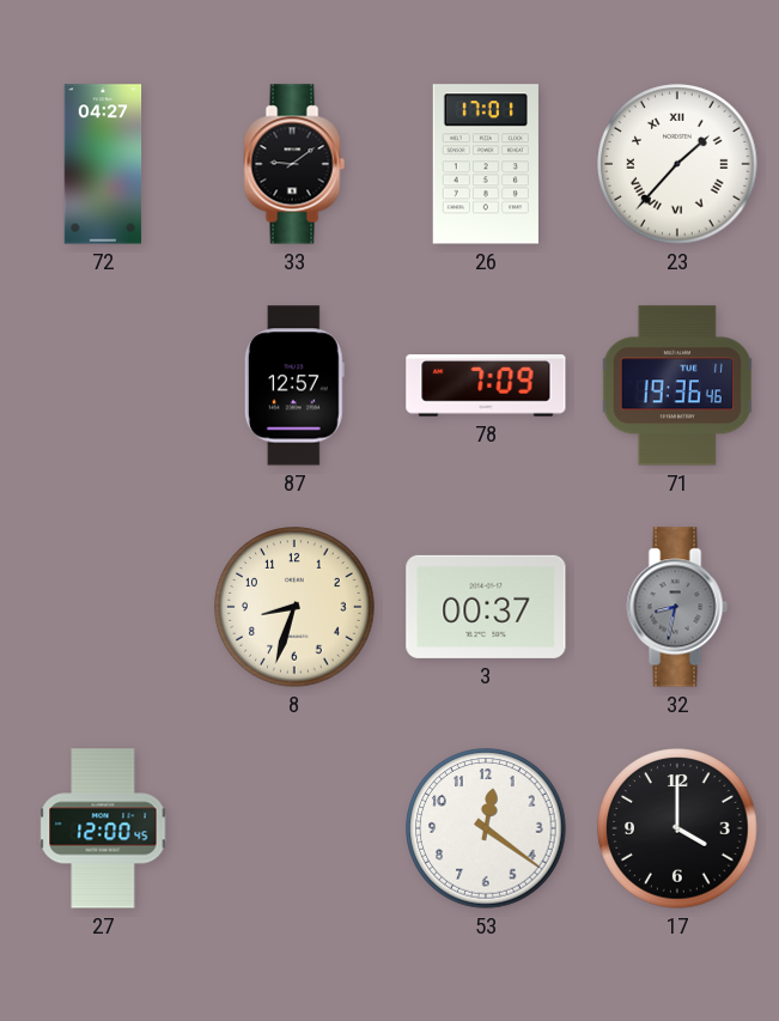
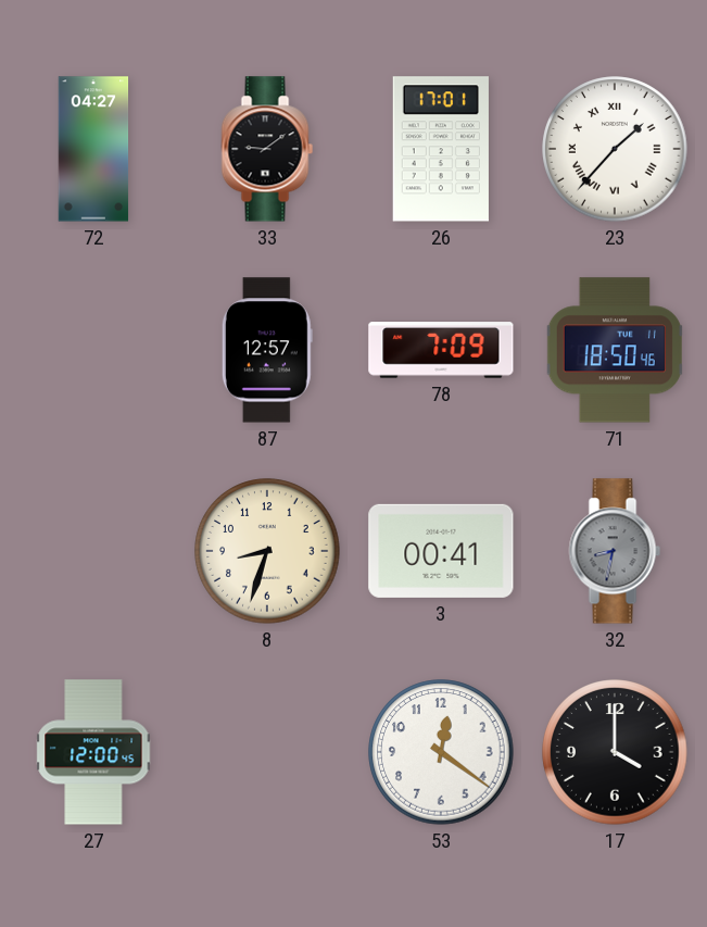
71: 19:36 -> 18:50
3: 00:37 -> 00:41
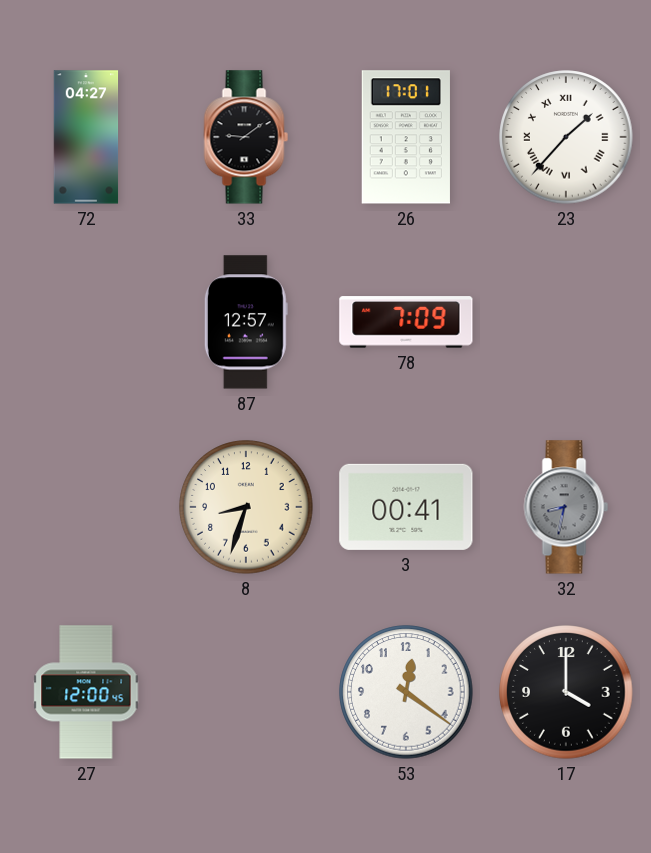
71: 18:50 -> none
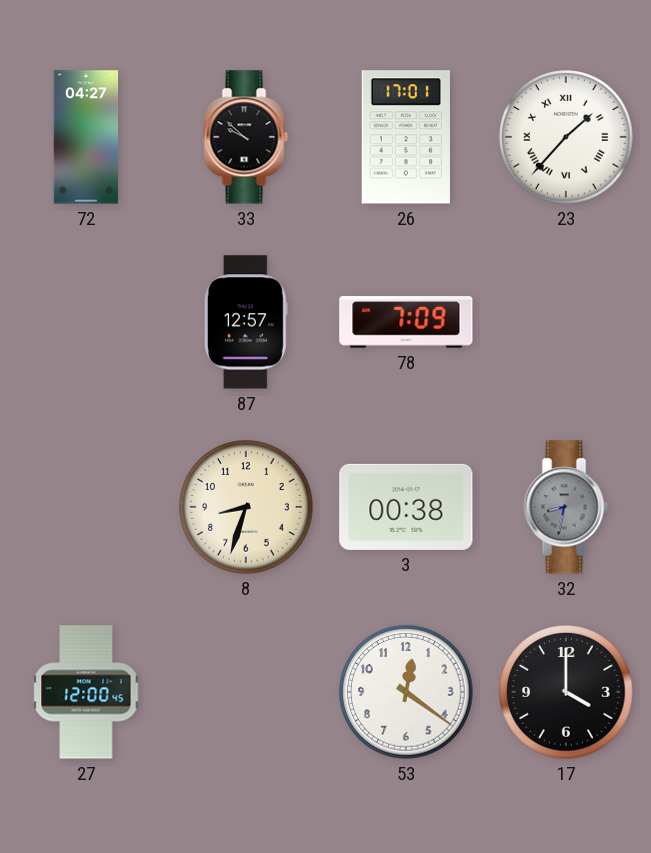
33: 9:09 -> 9:52
3: 00:41 -> 00:38
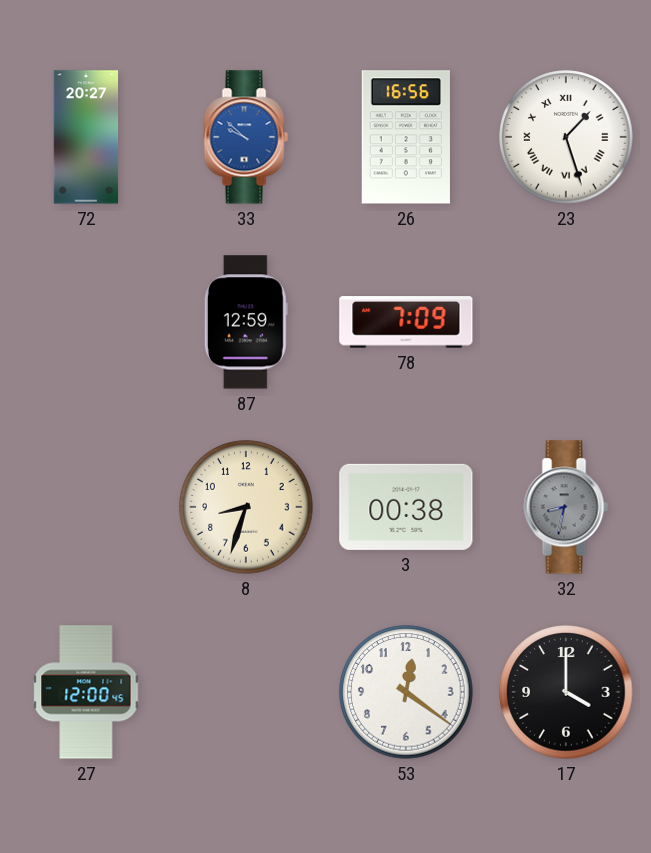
72: 04:27 -> 20:27
33 dial: black -> blue
26: 17:01 -> 16:56
23: 1:37 -> 1:27
87: 12:57 -> 12:59
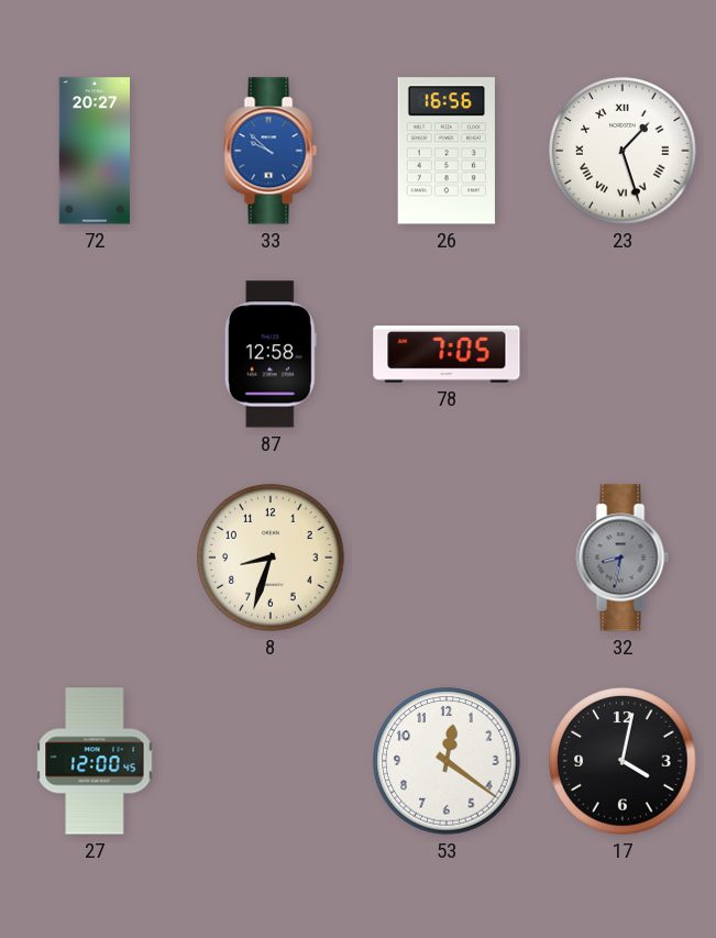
87: 12:59 -> 12:58
78: 7:09 -> 7:05
3: 00:38 -> none
17: 4:00 -> 4:02
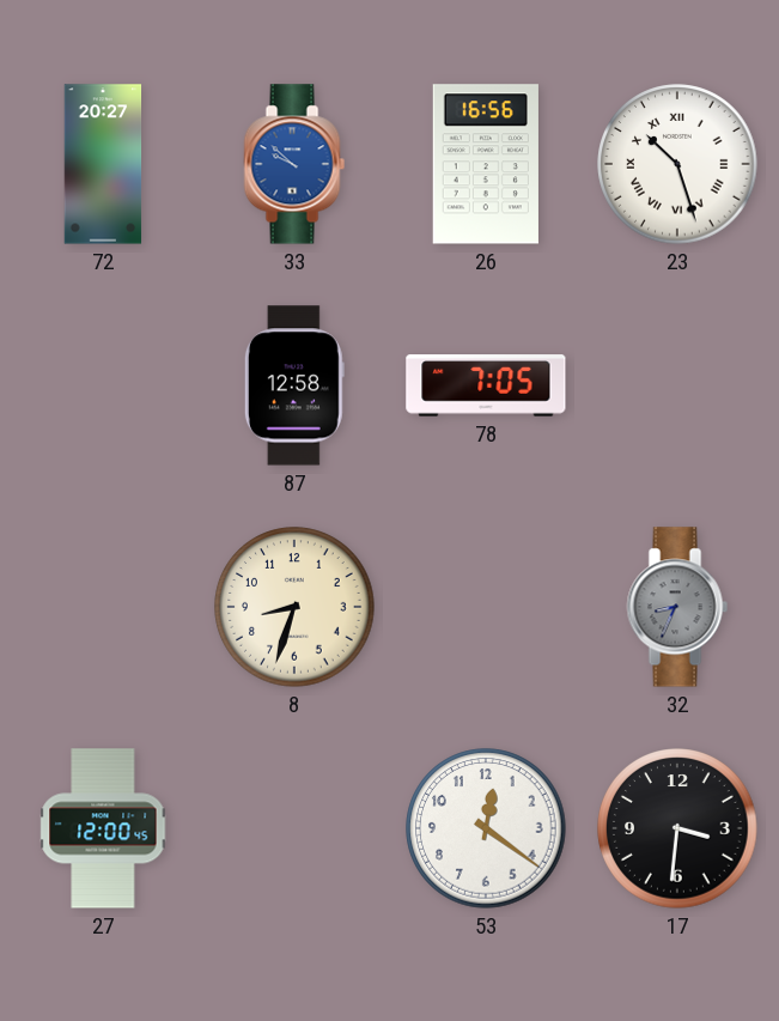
23: 1:27 -> 10:27
32: 8:32 -> 8:34
17: 4:02 -> 3:31
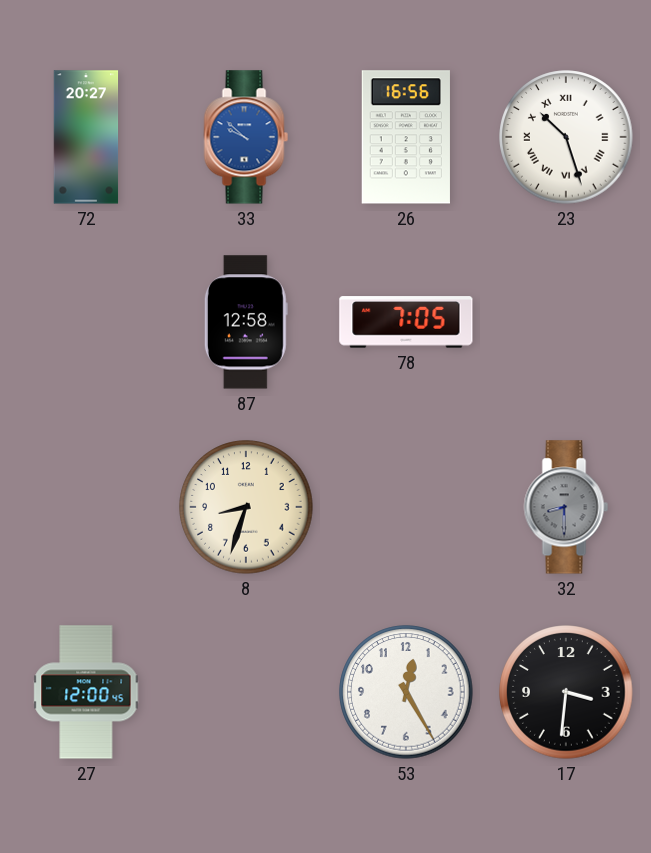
32: 8:34 -> 8:30
53: 12:21 -> 12:25
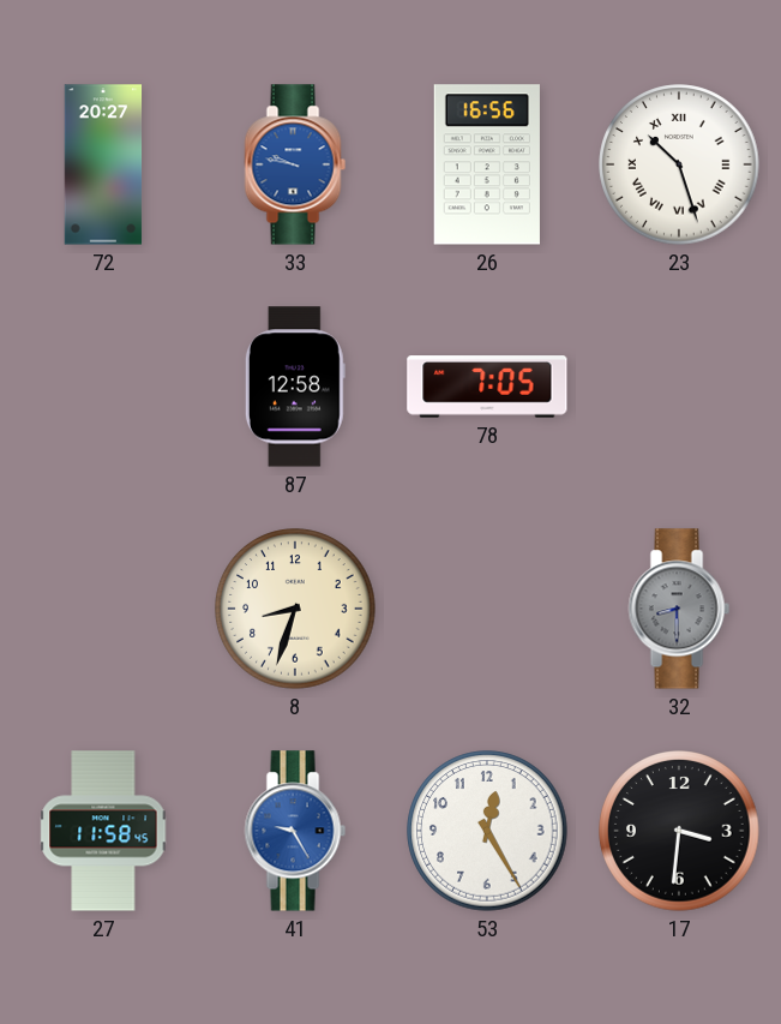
33: 9:52 -> 9:47
27: 12:00 -> 11:58
41: none -> 9:25
